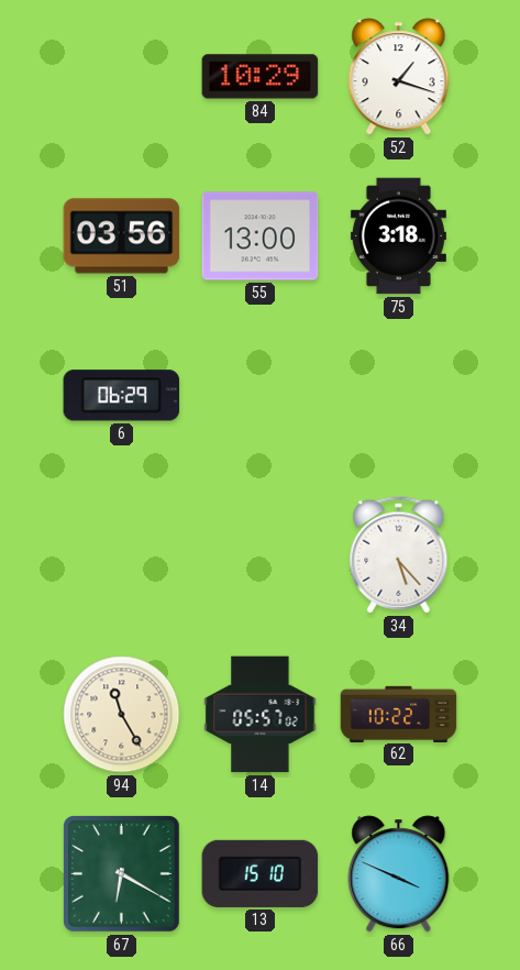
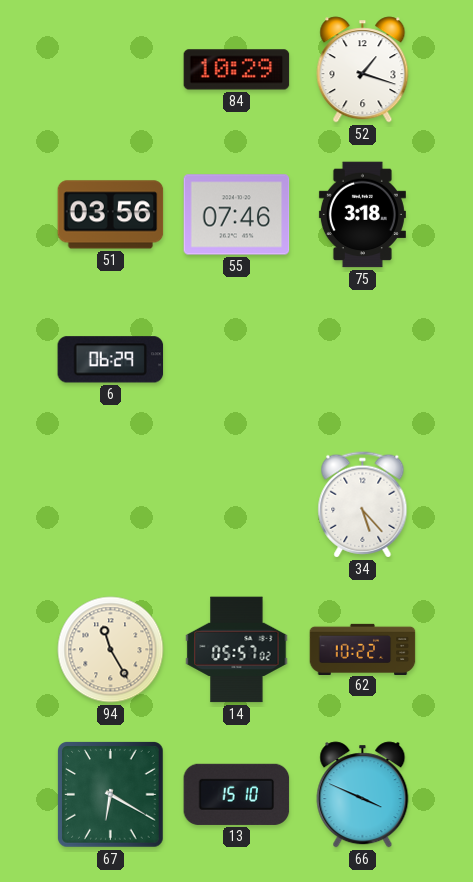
55: 13:00 -> 07:46
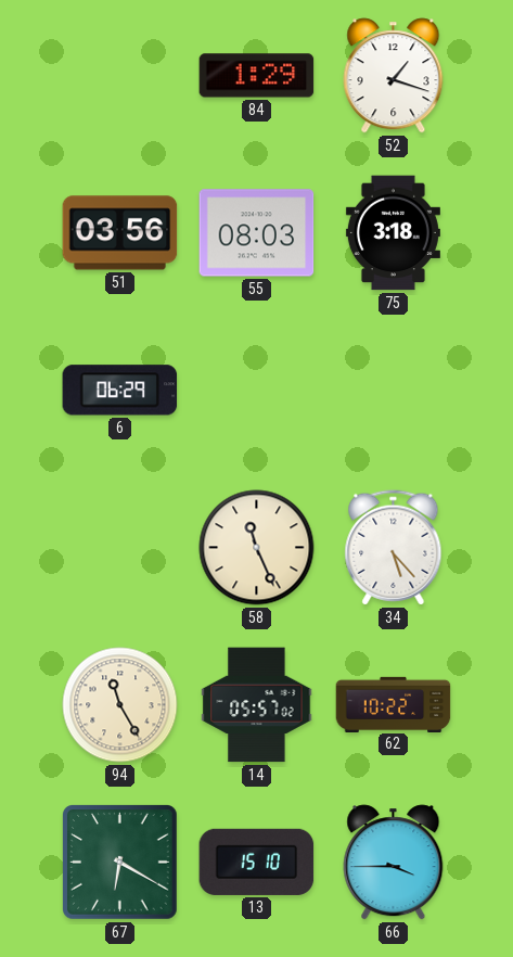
84: 10:29 -> 1:29
55: 07:46 -> 08:03
58: none -> 11:26
66: 3:49 -> 3:45
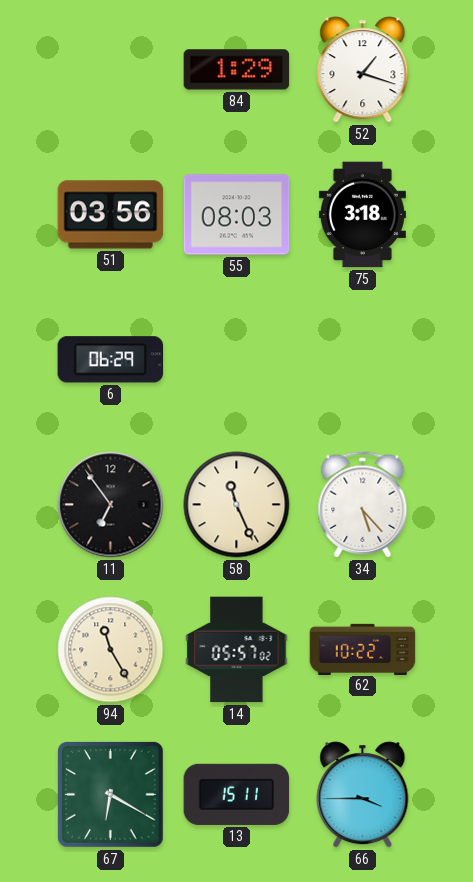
11: none -> 6:54
13: 15:10 -> 15:11
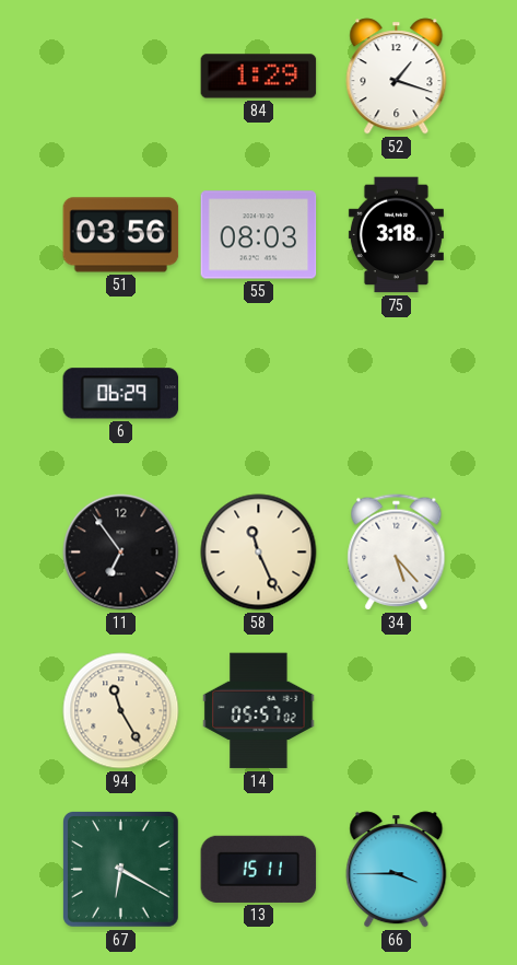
62: 10:22 -> none
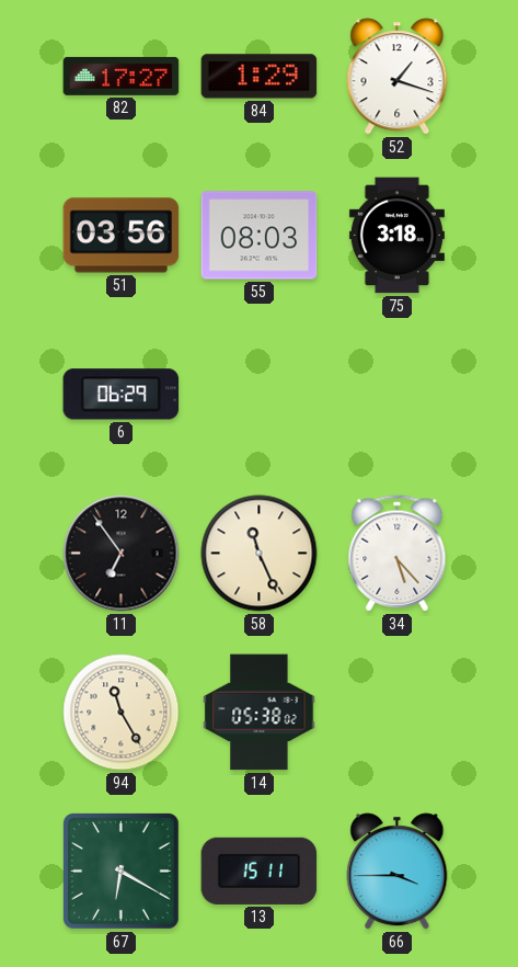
82: none -> 17:27
14: 05:57 -> 05:38
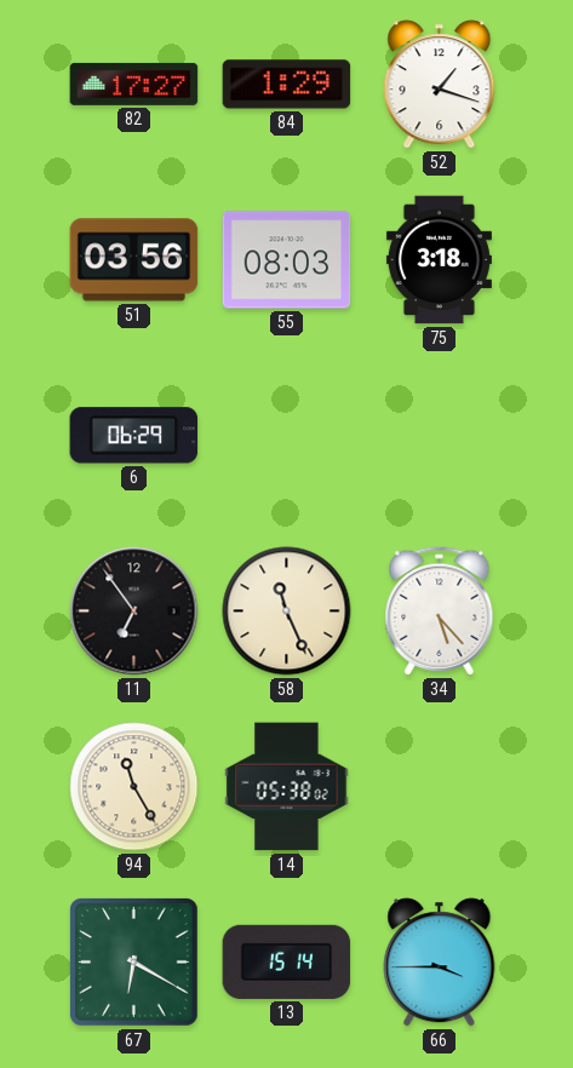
13: 15:11 -> 15:14
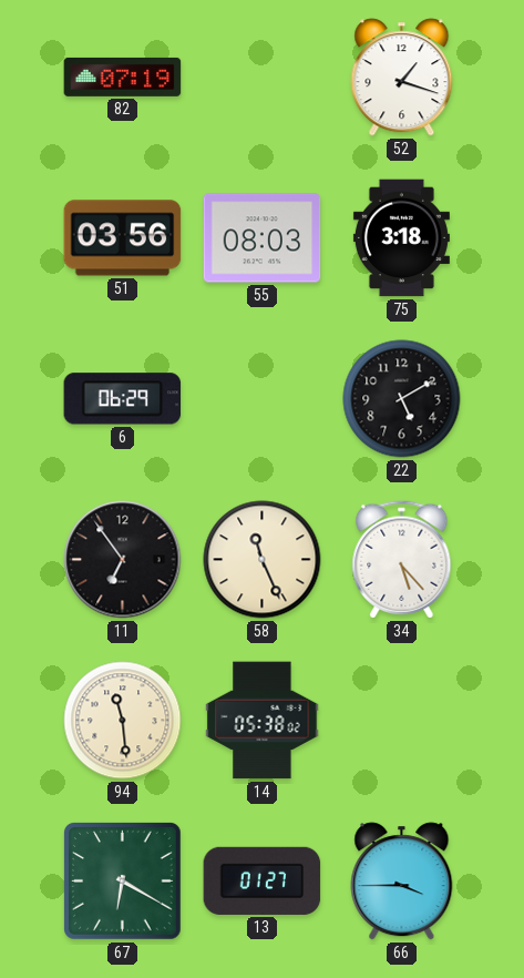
82: 17:27 -> 07:19
84: 1:29 -> none
22: none -> 5:10
94: 11:25 -> 11:29
13: 15:14 -> 01:27
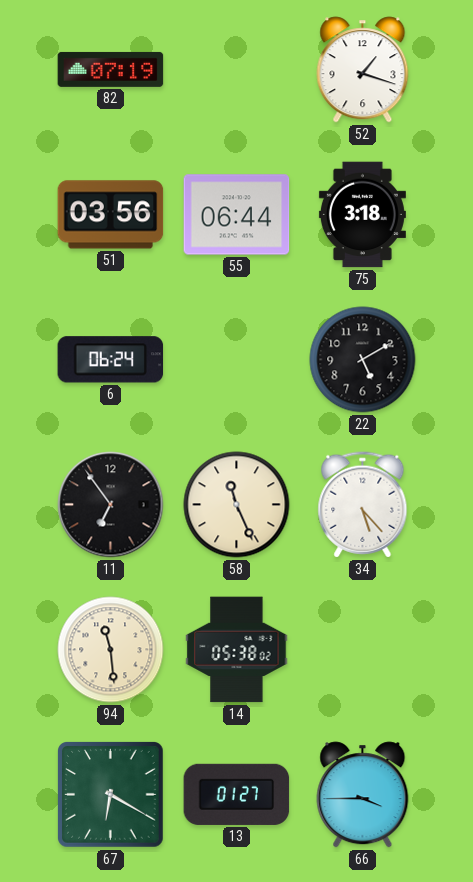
55: 08:03 -> 06:44
6: 06:29 -> 06:24
